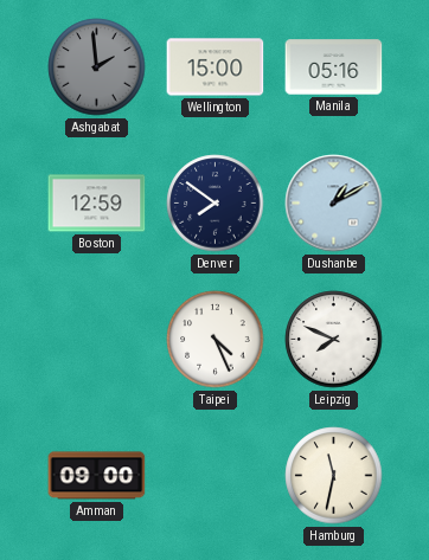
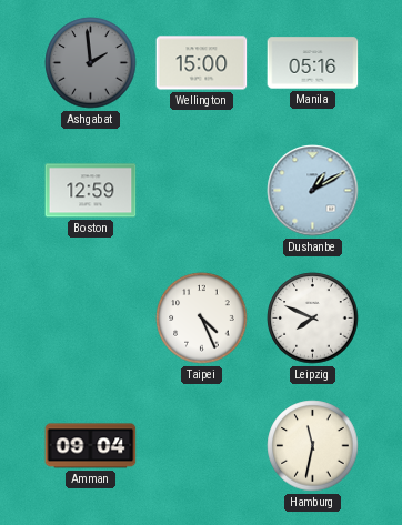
Denver: 7:51 -> none
Amman: 09:00 -> 09:04
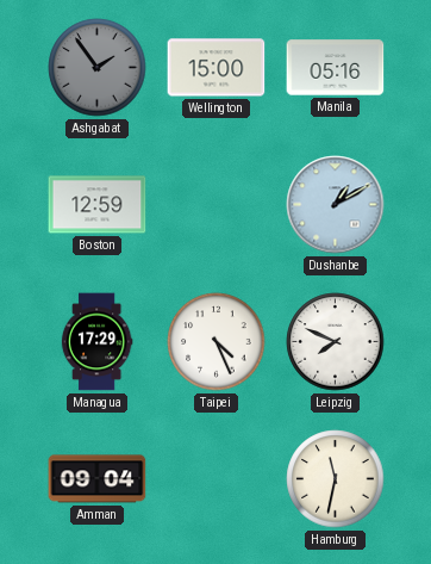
Ashgabat: 1:59 -> 1:54
Managua: none -> 17:29
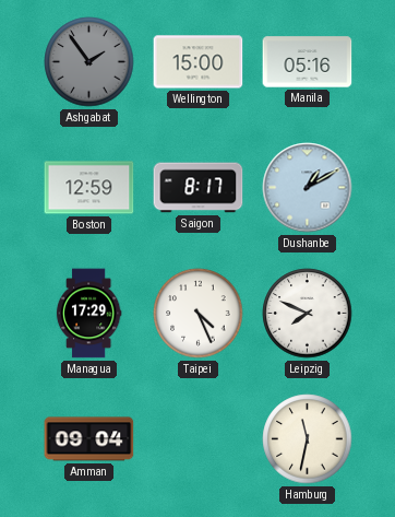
Saigon: none -> 8:17
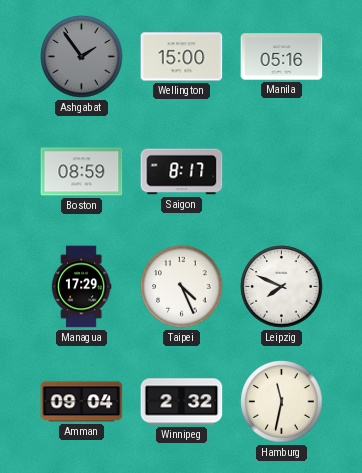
Boston: 12:59 -> 08:59
Dushanbe: 1:10 -> none
Winnipeg: none -> 2:32
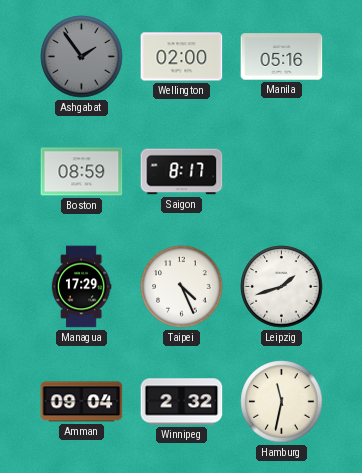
Wellington: 15:00 -> 02:00
Leipzig: 7:49 -> 1:42
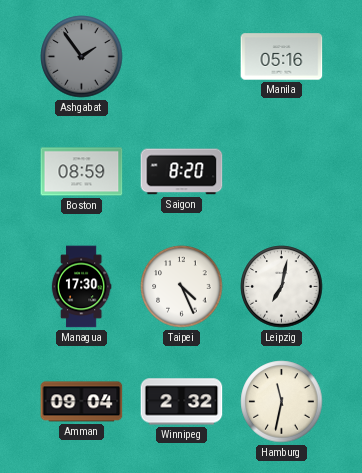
Wellington: 02:00 -> none
Saigon: 8:17 -> 8:20
Managua: 17:29 -> 17:30
Leipzig: 1:42 -> 7:02
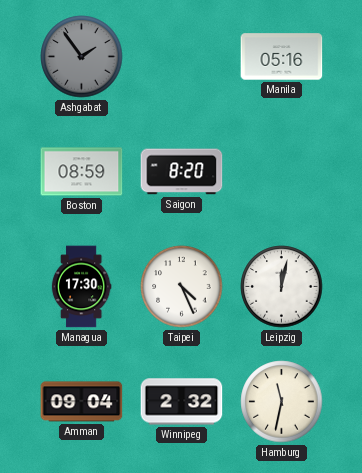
Leipzig: 7:02 -> 12:02
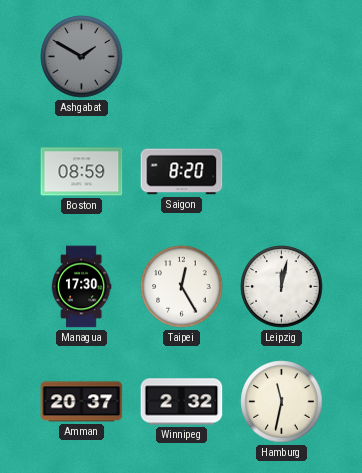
Ashgabat: 1:54 -> 1:50
Manila: 05:16 -> none
Taipei: 4:26 -> 12:25
Amman: 09:04 -> 20:37
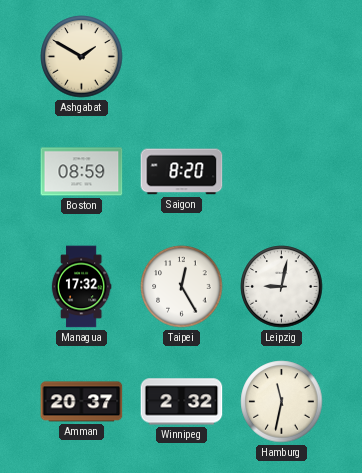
Ashgabat dial: grey -> cream
Managua: 17:30 -> 17:32
Leipzig: 12:02 -> 9:02
